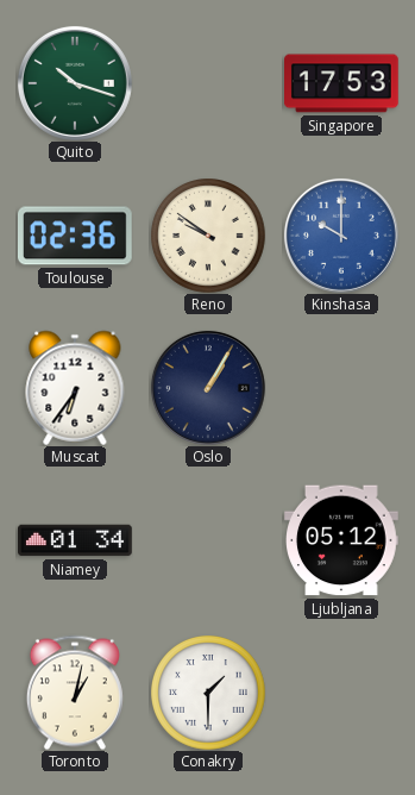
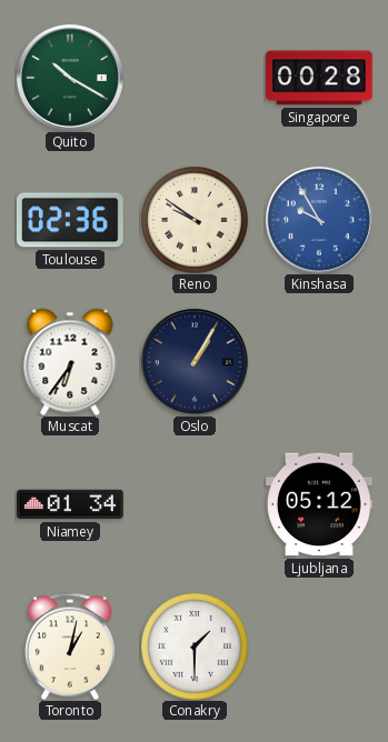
Quito: 10:18 -> 10:20
Singapore: 17:53 -> 00:28
Kinshasa: 10:00 -> 9:55
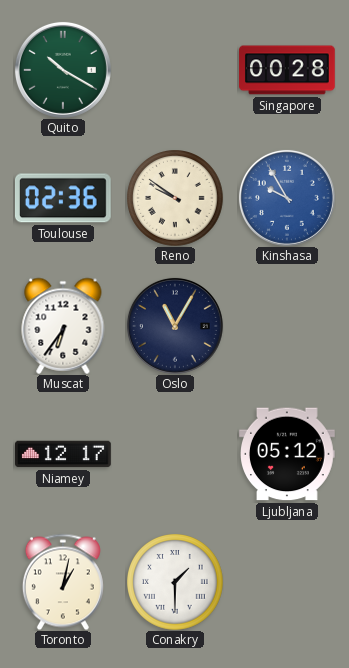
Oslo: 1:05 -> 11:05
Niamey: 01:34 -> 12:17
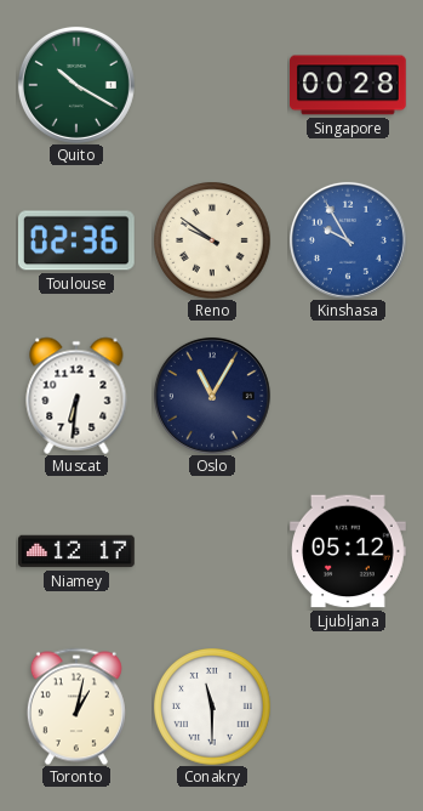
Muscat: 6:36 -> 6:31
Conakry: 1:30 -> 11:30
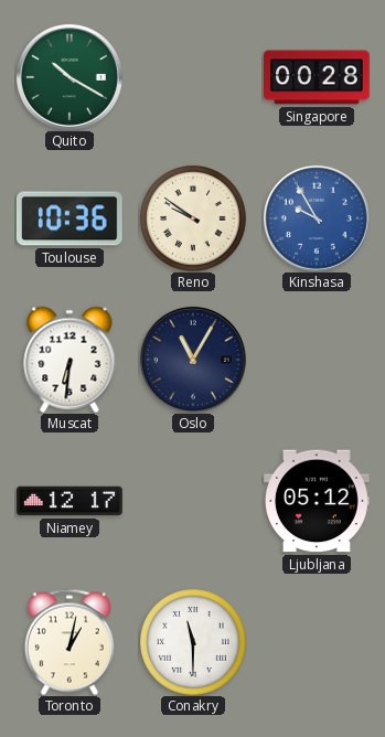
Toulouse: 02:36 -> 10:36
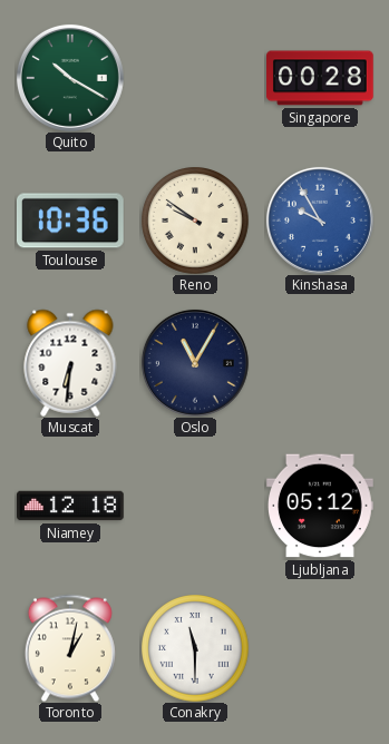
Niamey: 12:17 -> 12:18
